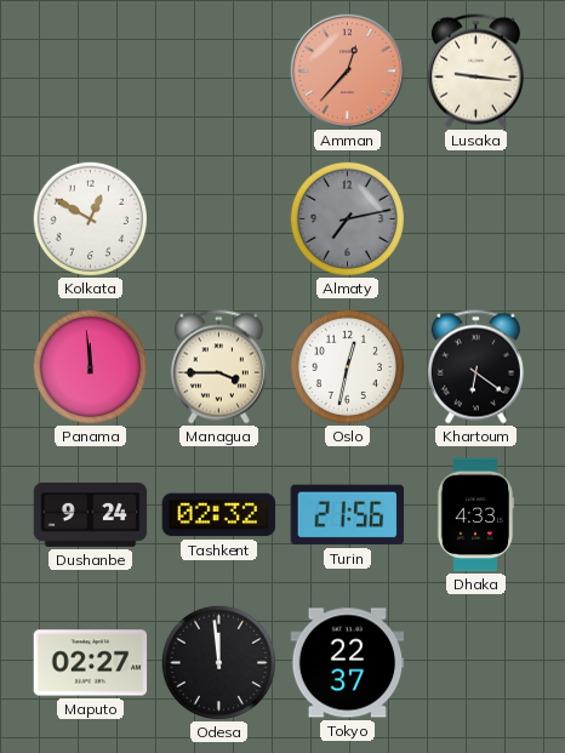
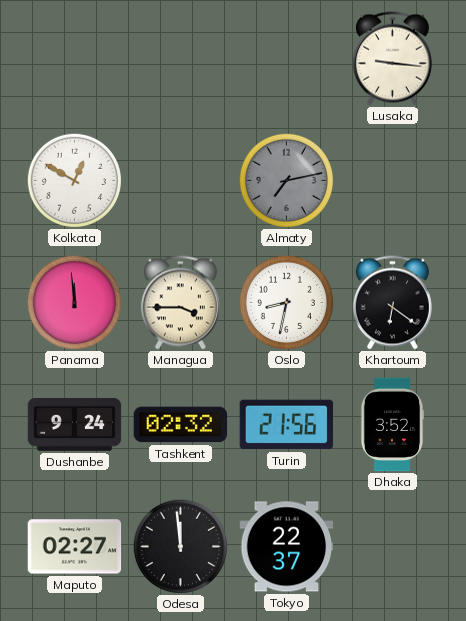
Amman: 12:37 -> none
Oslo: 12:32 -> 8:32
Dhaka: 4:33 -> 3:52
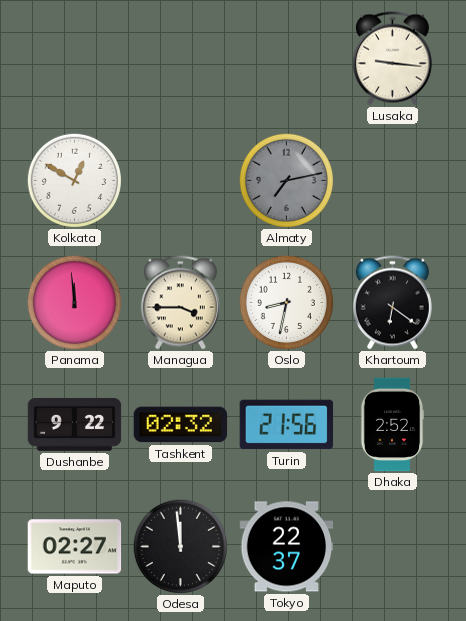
Dushanbe: 9:24 -> 9:22
Dhaka: 3:52 -> 2:52
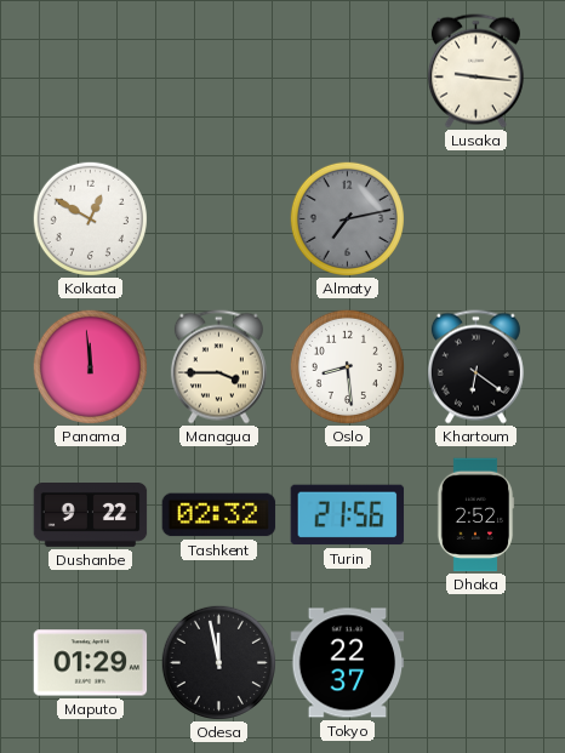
Oslo: 8:32 -> 8:29
Maputo: 02:27 -> 01:29
Odesa: 11:59 -> 11:58
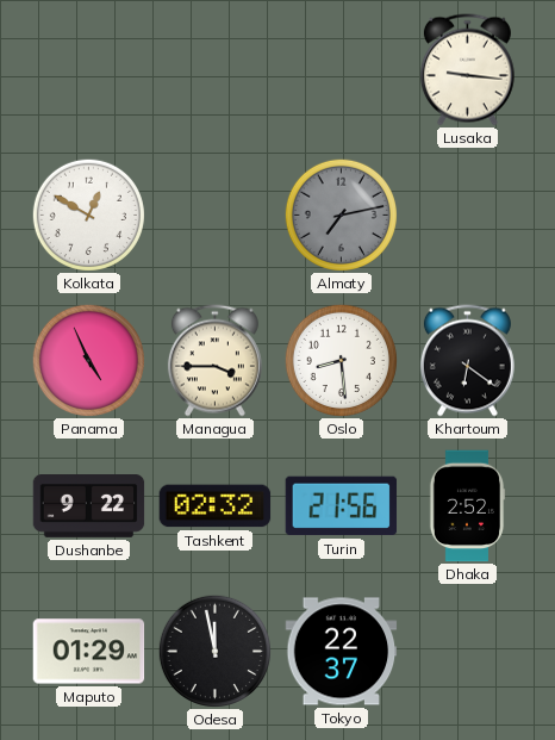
Panama: 11:59 -> 4:56
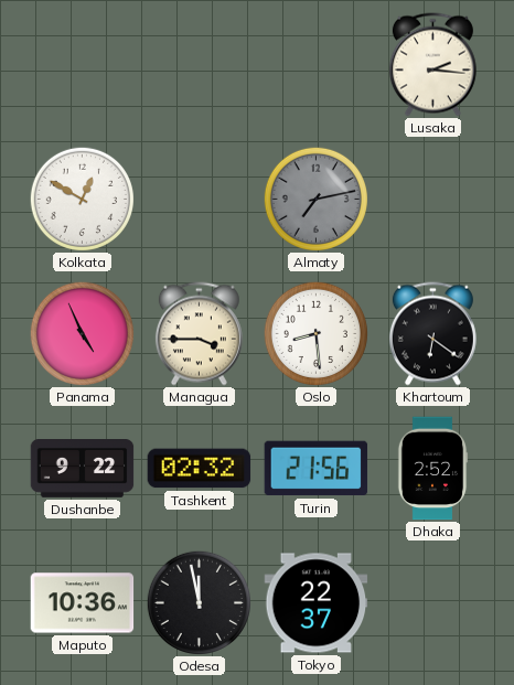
Lusaka: 9:16 -> 2:16
Maputo: 01:29 -> 10:36
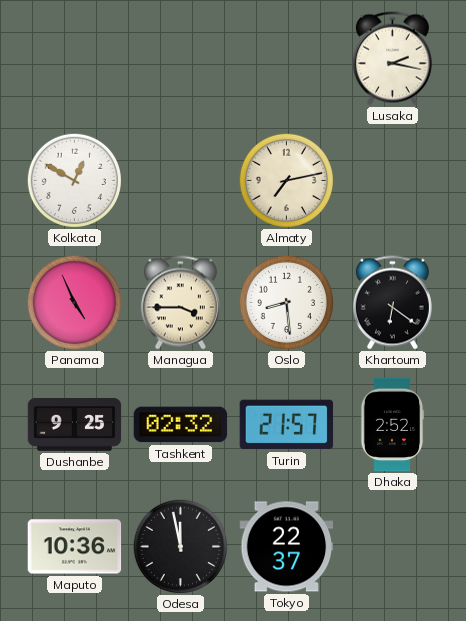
Lusaka: 2:16 -> 2:17
Almaty dial: grey -> cream
Dushanbe: 9:22 -> 9:25
Turin: 21:56 -> 21:57
